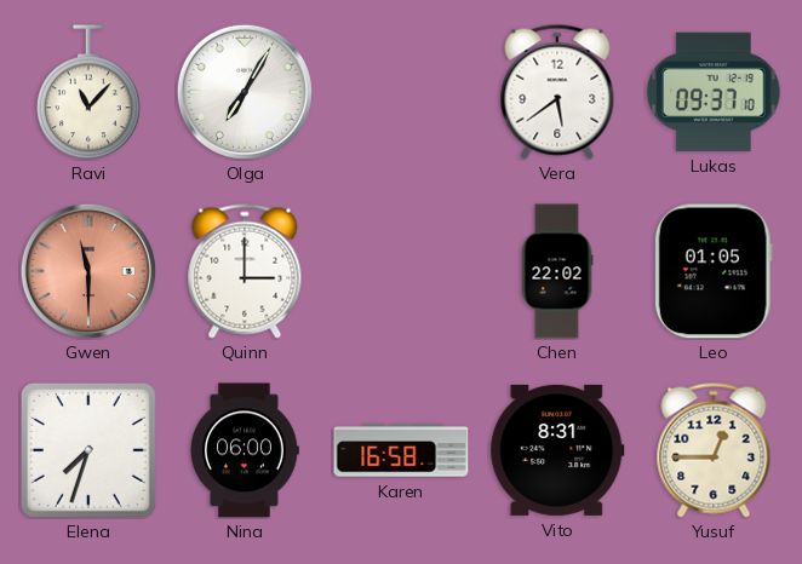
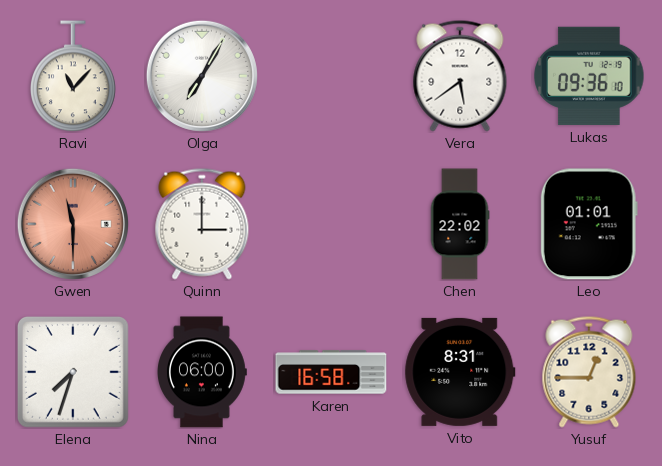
Lukas: 09:37 -> 09:36
Leo: 01:05 -> 01:01
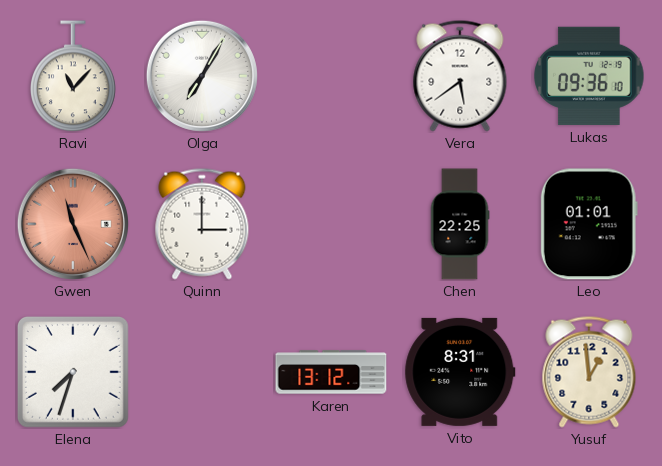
Gwen: 11:30 -> 11:26
Chen: 22:02 -> 22:25
Nina: 06:00 -> none
Karen: 16:58 -> 13:12
Yusuf: 12:45 -> 12:59
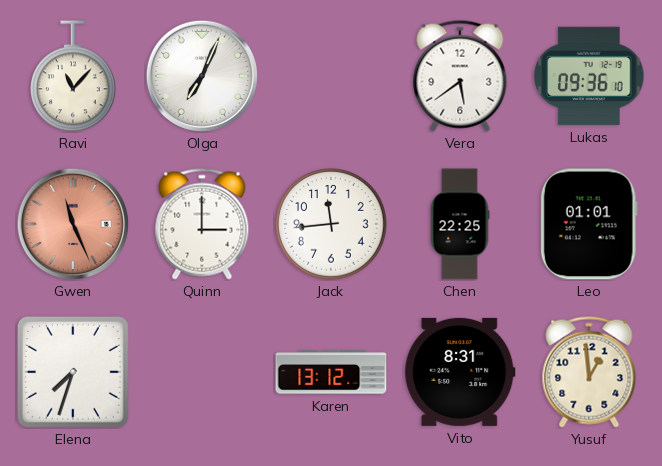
Olga: 7:05 -> 7:04
Jack: none -> 11:44
